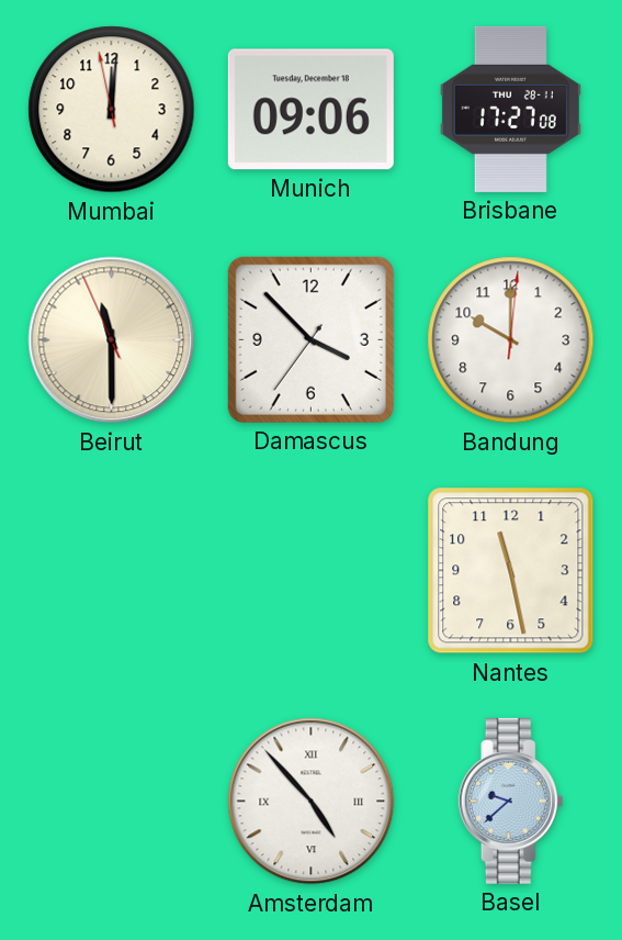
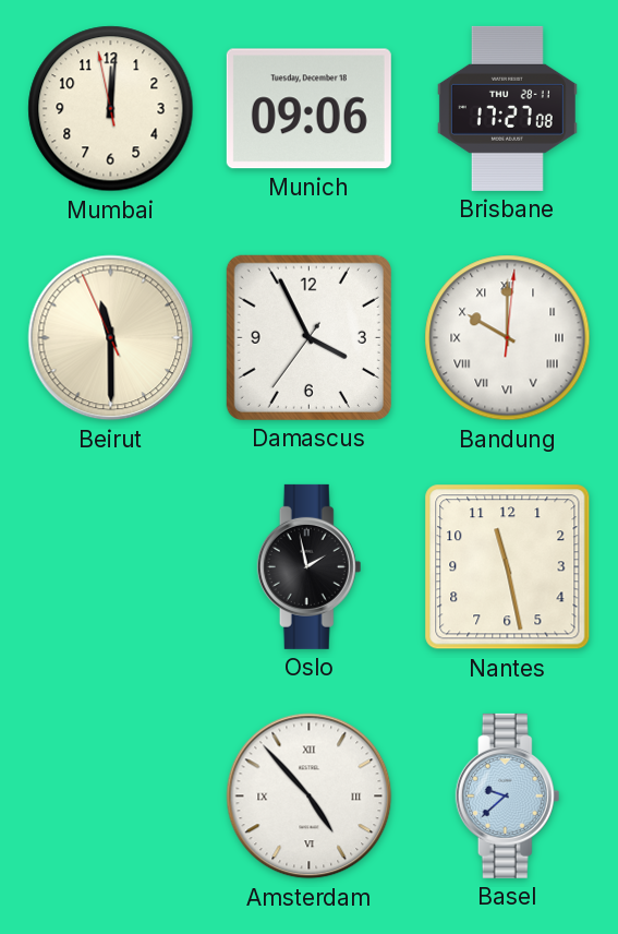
Damascus: 3:52 -> 3:55
Bandung numerals: Arabic -> Roman
Oslo: none -> 1:58
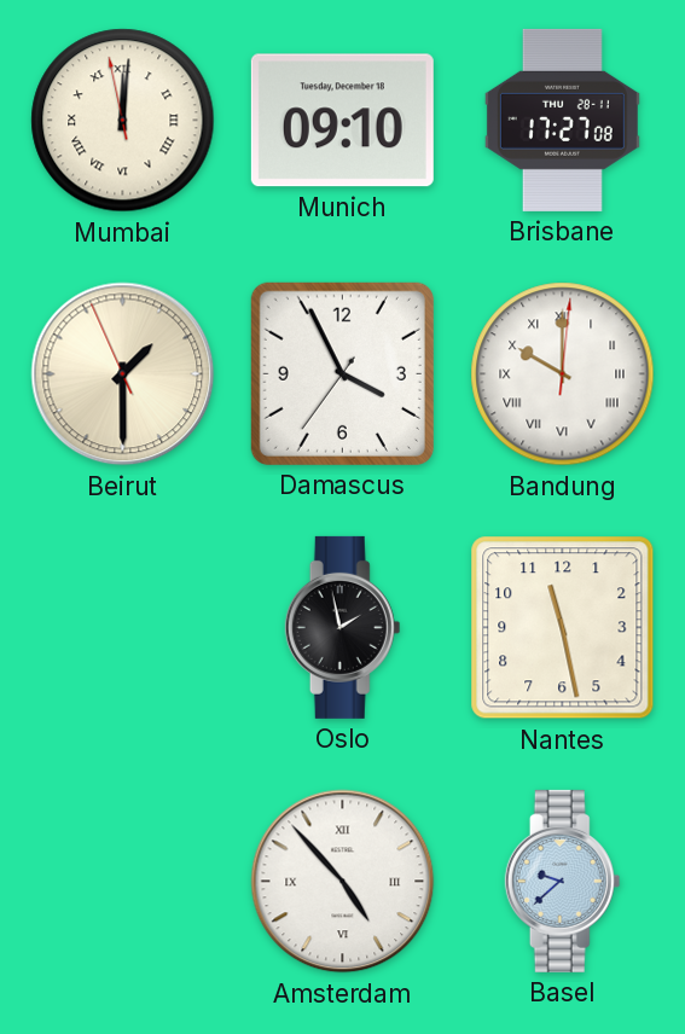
Mumbai numerals: Arabic -> Roman
Munich: 09:06 -> 09:10
Beirut: 11:29 -> 1:29
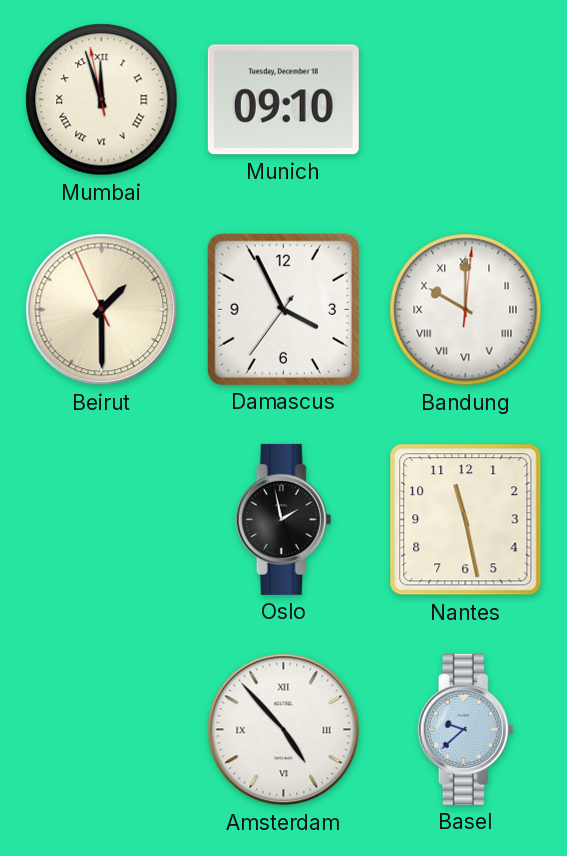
Mumbai: 12:00 -> 11:56
Brisbane: 17:27 -> none
